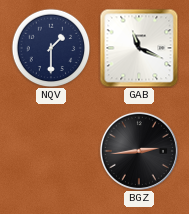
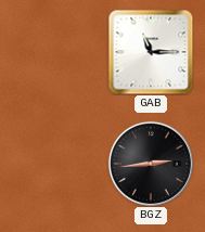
NQV: 1:30 -> none
GAB: 11:19 -> 11:15
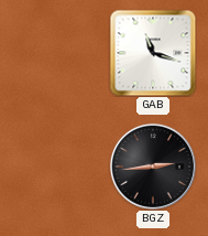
GAB: 11:15 -> 11:18
